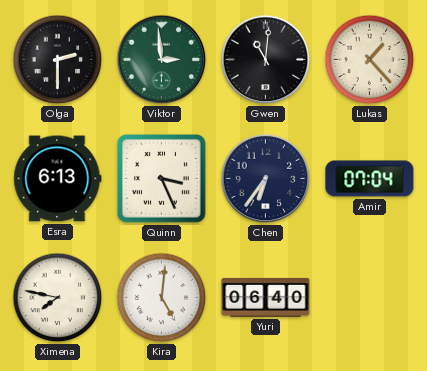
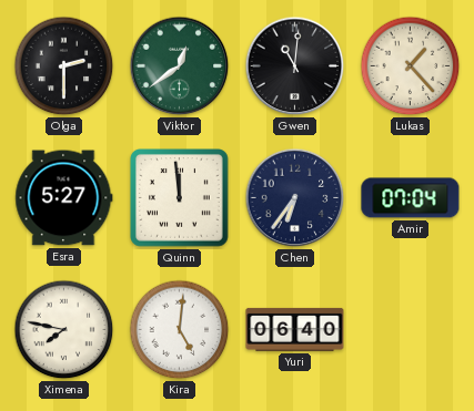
Viktor: 2:59 -> 12:39
Esra: 6:13 -> 5:27
Quinn: 3:26 -> 11:59
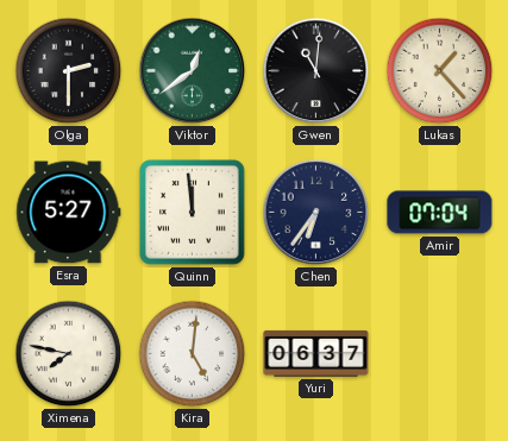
Yuri: 06:40 -> 06:37
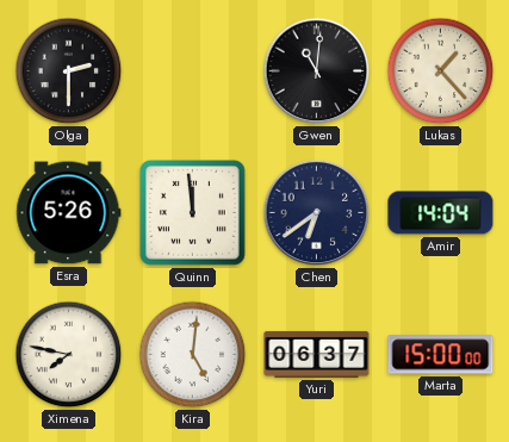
Viktor: 12:39 -> none
Esra: 5:27 -> 5:26
Chen: 6:36 -> 6:39
Amir: 07:04 -> 14:04
Marta: none -> 15:00
